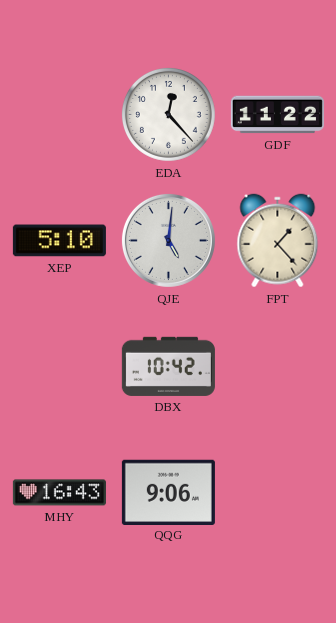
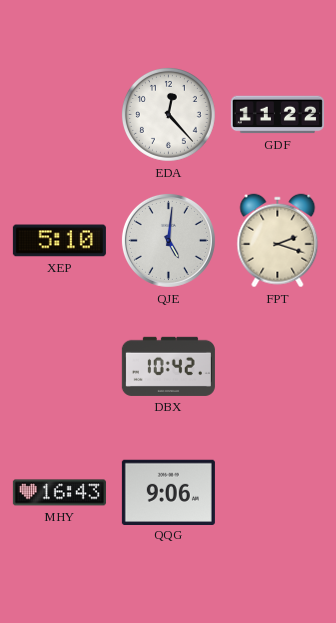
FPT: 1:23 -> 2:18
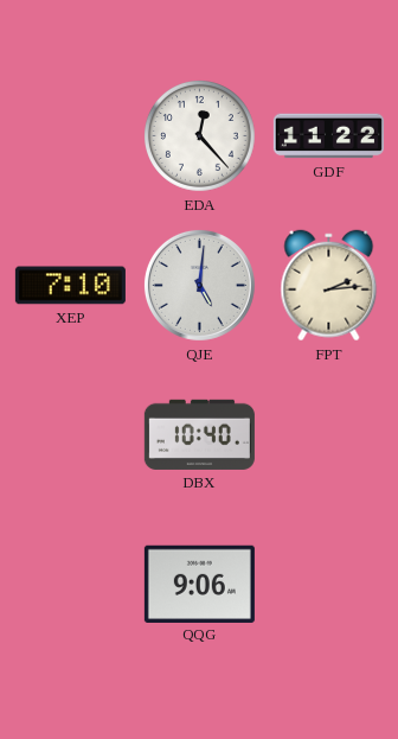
XEP: 5:10 -> 7:10
FPT: 2:18 -> 2:14
DBX: 10:42 -> 10:40
MHY: 16:43 -> none
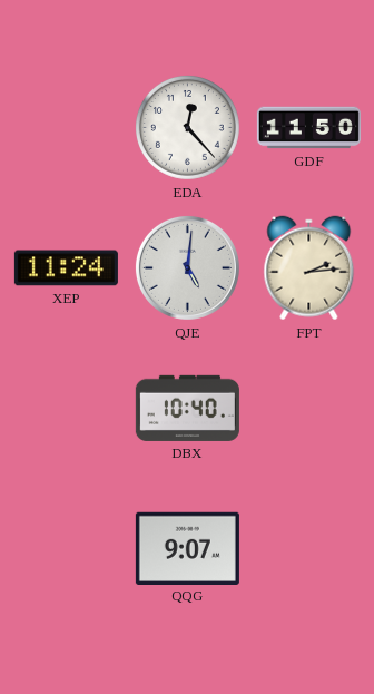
GDF: 11:22 -> 11:50
XEP: 7:10 -> 11:24
QQG: 9:06 -> 9:07
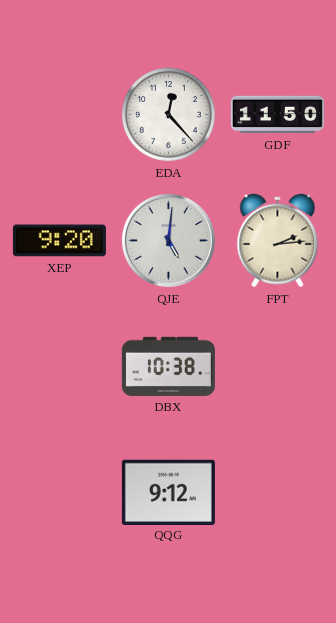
XEP: 11:24 -> 9:20
DBX: 10:40 -> 10:38
QQG: 9:07 -> 9:12
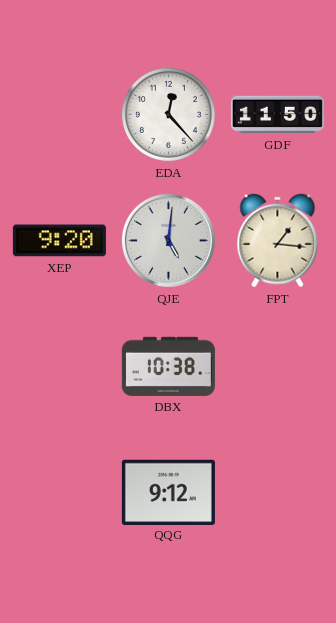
FPT: 2:14 -> 1:16
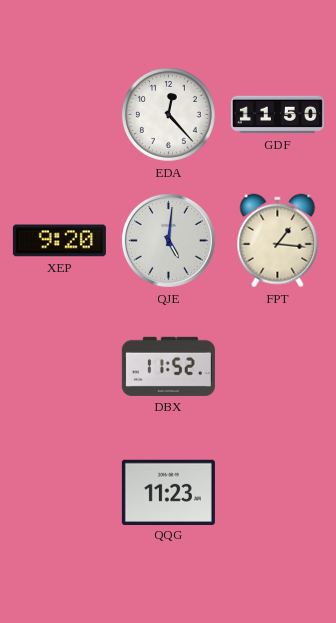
DBX: 10:38 -> 11:52
QQG: 9:12 -> 11:23
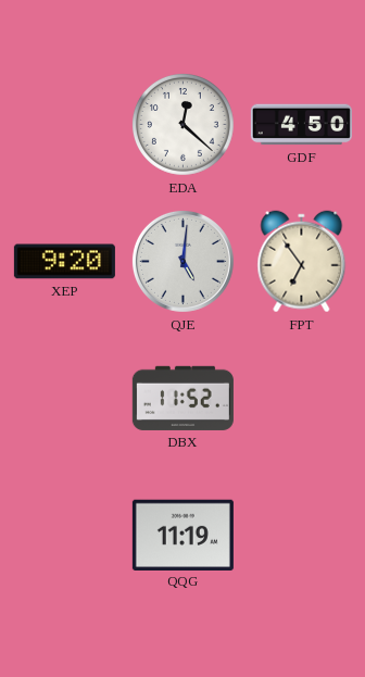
EDA: 12:23 -> 12:22
GDF: 11:50 -> 4:50
FPT: 1:16 -> 6:54
QQG: 11:23 -> 11:19
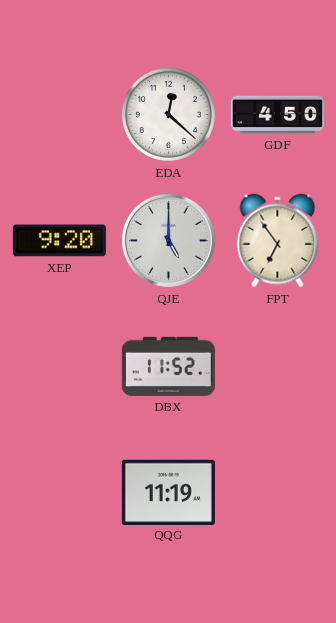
QJE: 5:01 -> 5:00
